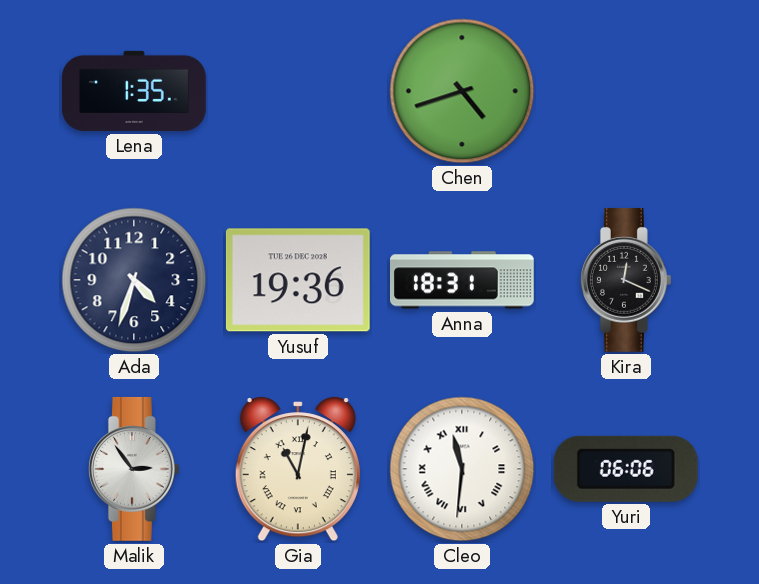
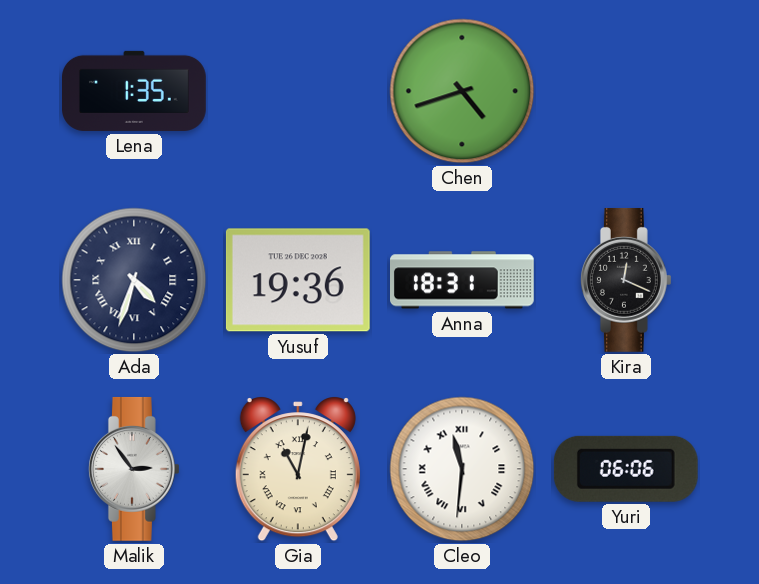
Ada numerals: Arabic -> Roman
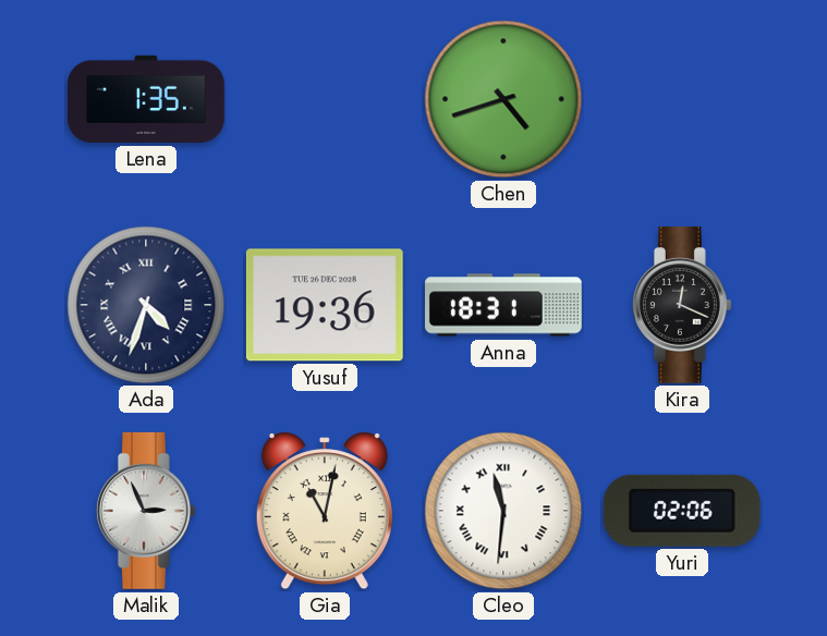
Malik: 2:54 -> 2:56
Yuri: 06:06 -> 02:06
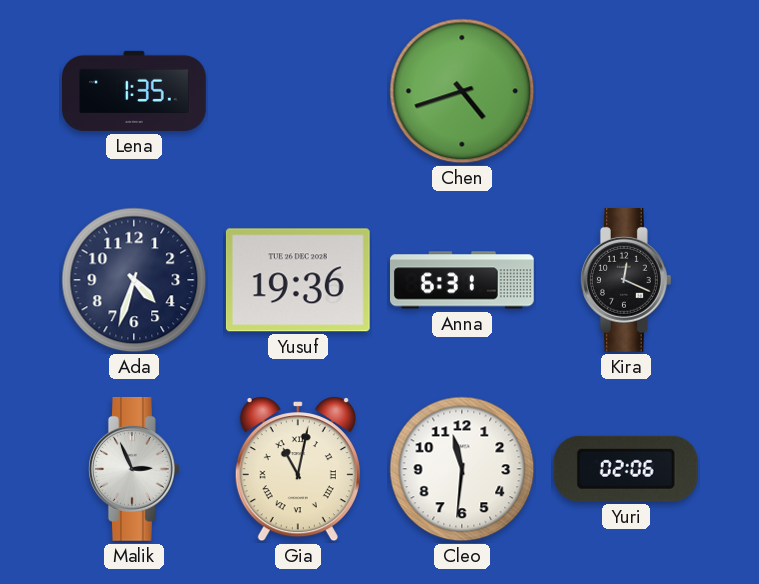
Ada numerals: Roman -> Arabic
Anna: 18:31 -> 6:31
Cleo numerals: Roman -> Arabic
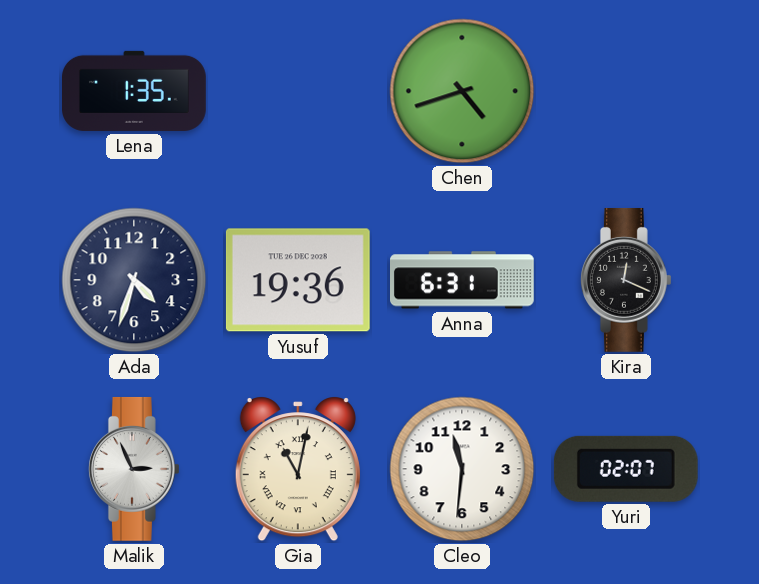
Yuri: 02:06 -> 02:07
